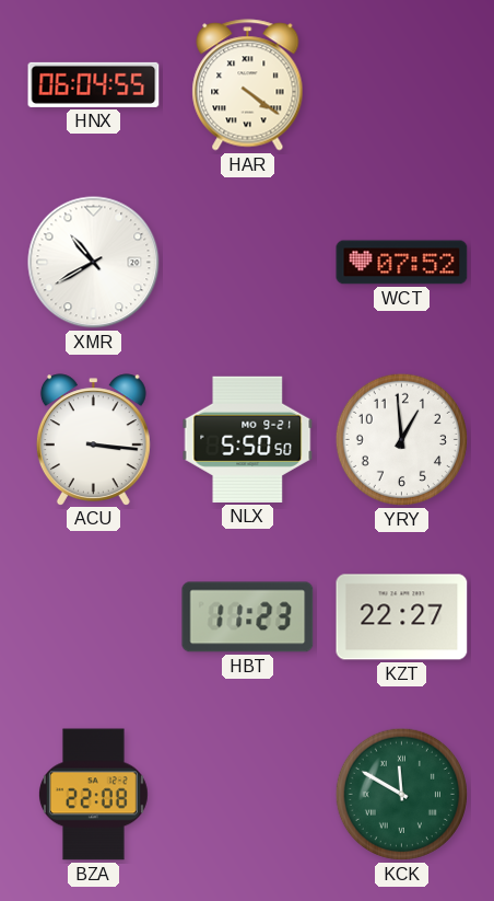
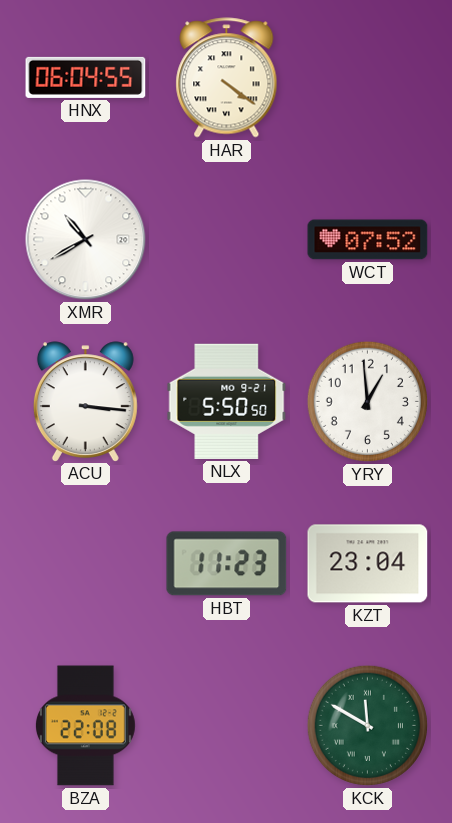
KZT: 22:27 -> 23:04
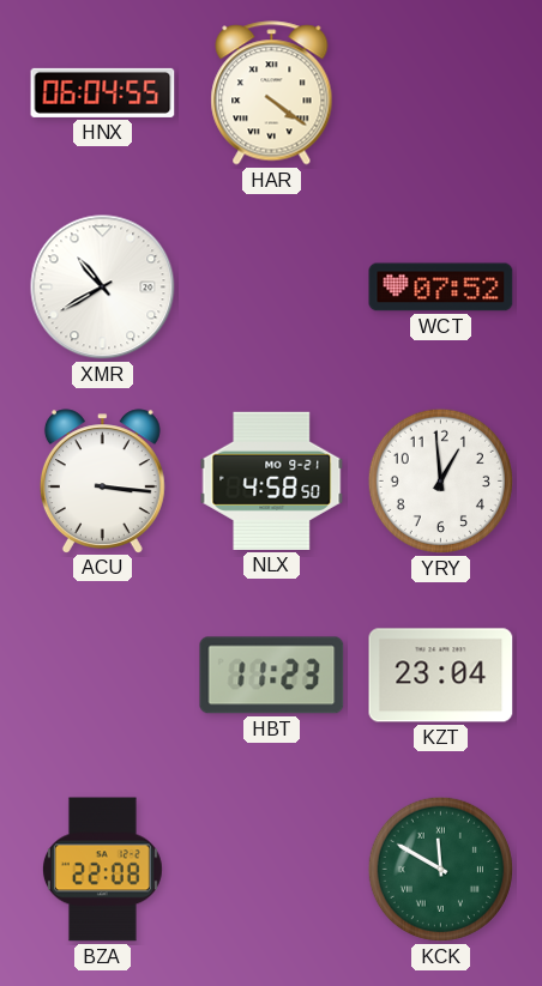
NLX: 5:50 -> 4:58
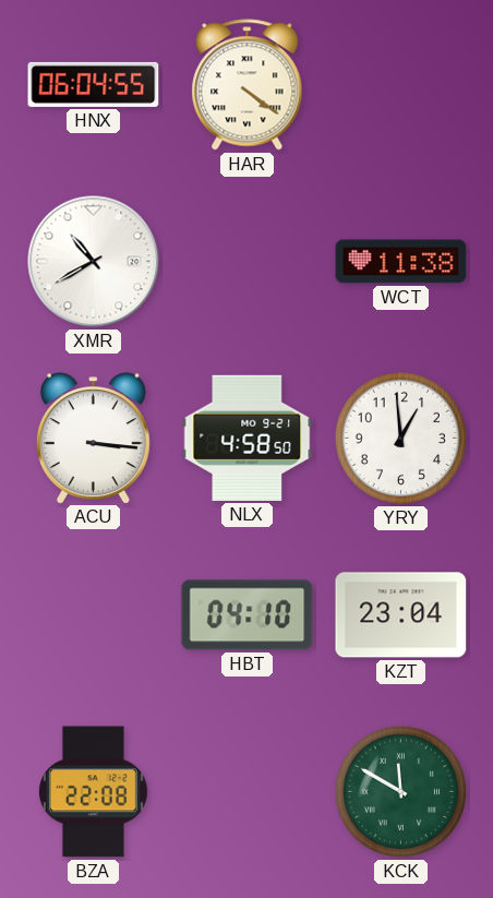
WCT: 07:52 -> 11:38
HBT: 11:23 -> 04:10
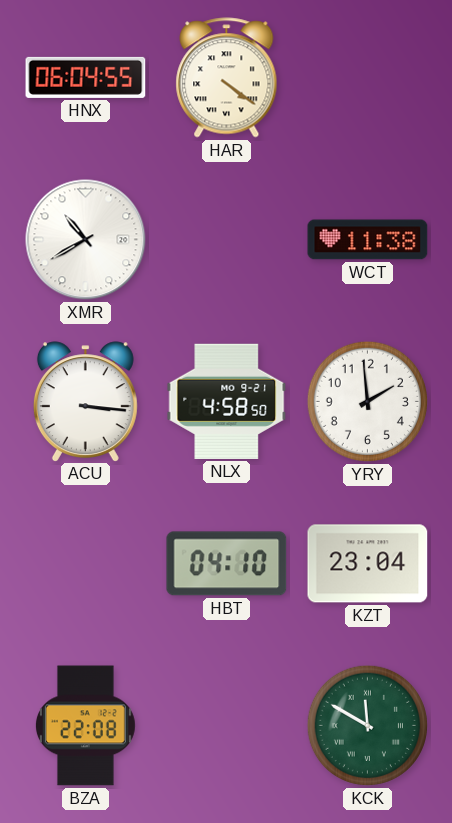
YRY: 12:59 -> 1:59
